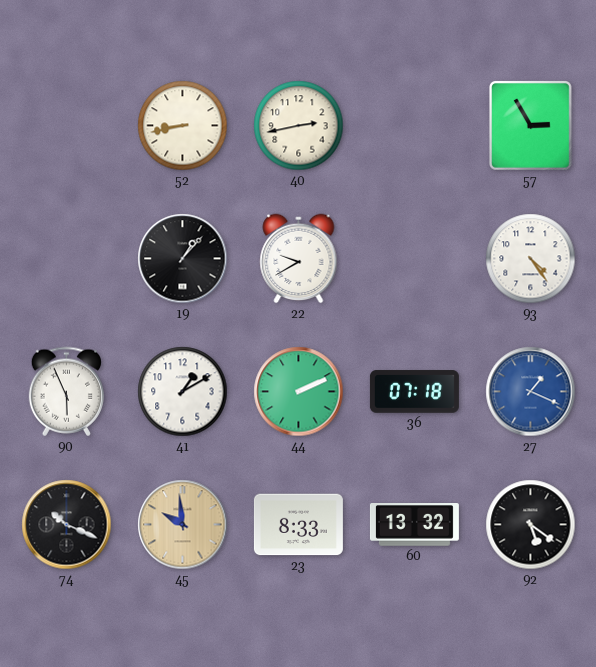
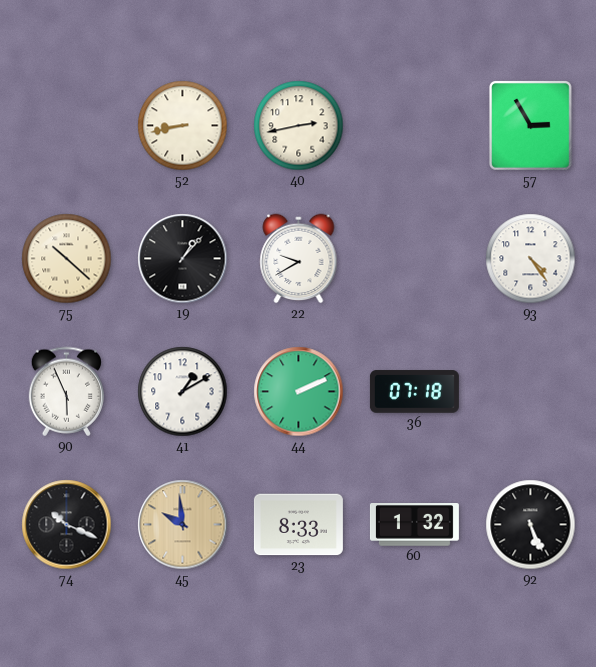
75: none -> 10:22
27: 1:19 -> none
60: 13:32 -> 1:32
92: 5:21 -> 5:26
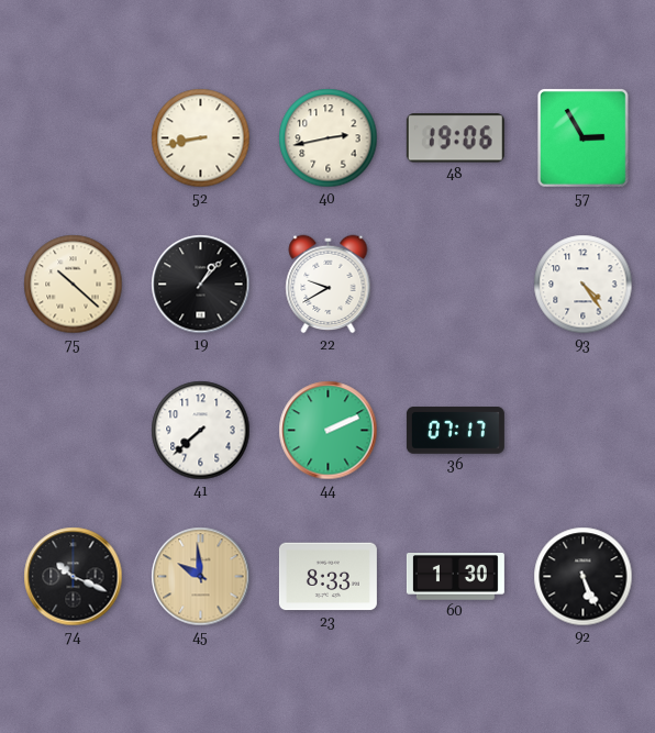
48: none -> 19:06
90: 5:56 -> none
41: 1:10 -> 7:38
36: 07:18 -> 07:17
60: 1:32 -> 1:30
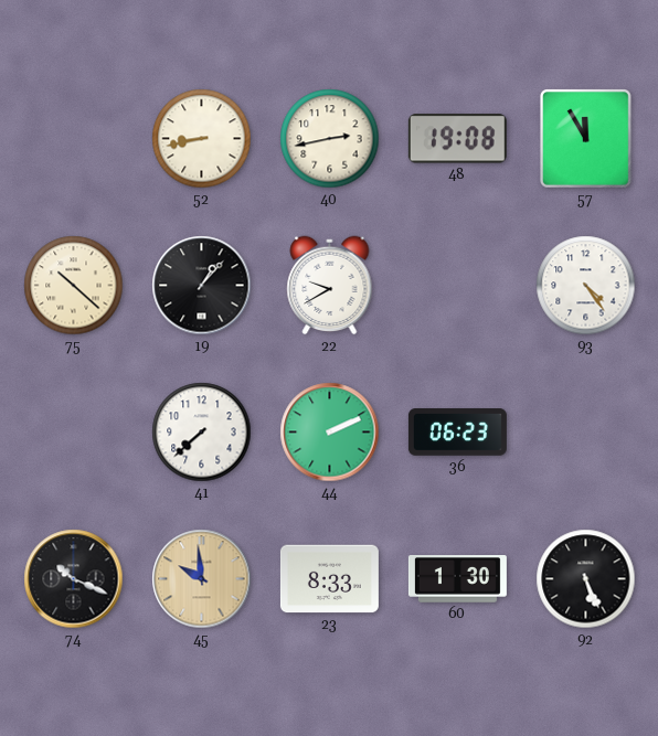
48: 19:06 -> 19:08
57: 2:55 -> 11:55
36: 07:17 -> 06:23
